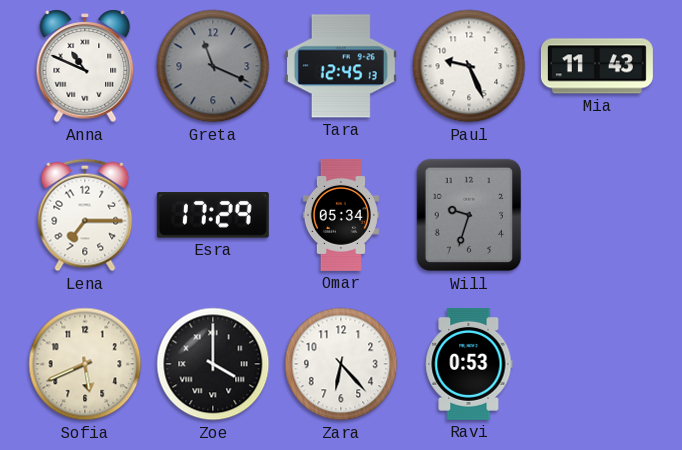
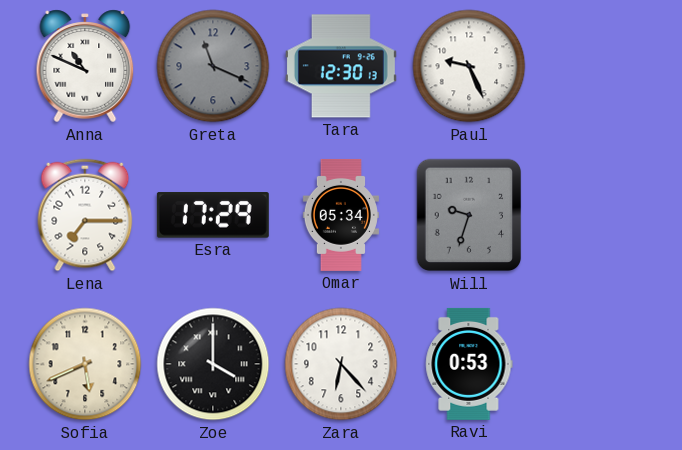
Tara: 12:45 -> 12:30
Mia: 11:43 -> none
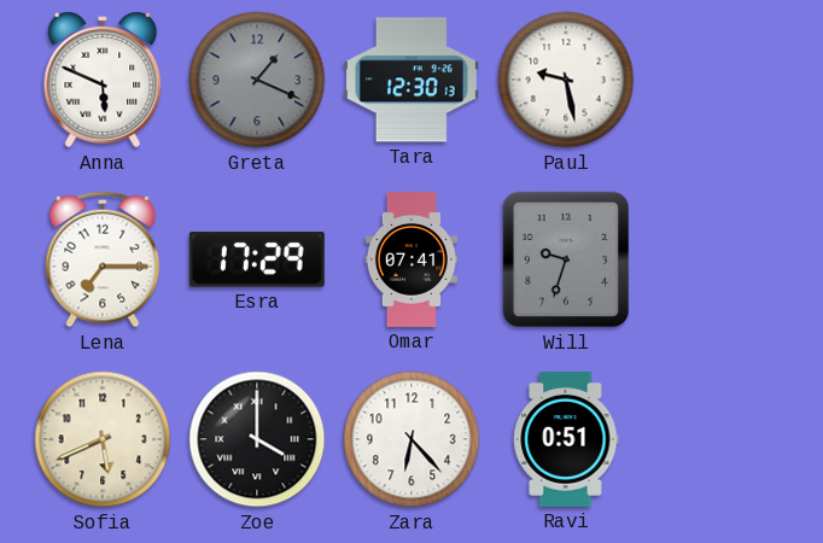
Anna: 10:49 -> 5:49
Greta: 11:19 -> 1:19
Paul: 9:26 -> 9:28
Omar: 05:34 -> 07:41
Ravi: 0:53 -> 0:51
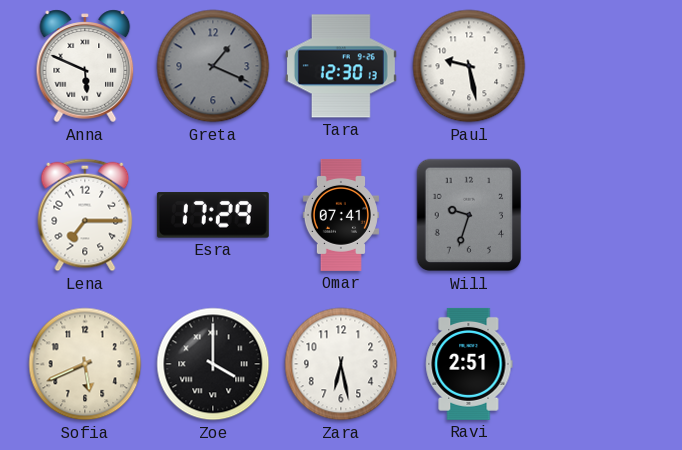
Zara: 6:23 -> 6:28
Ravi: 0:51 -> 2:51
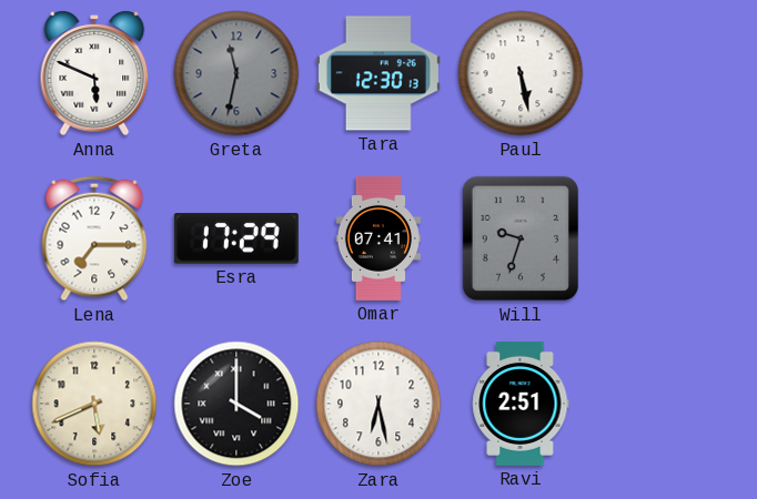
Greta: 1:19 -> 11:32
Paul: 9:28 -> 5:28
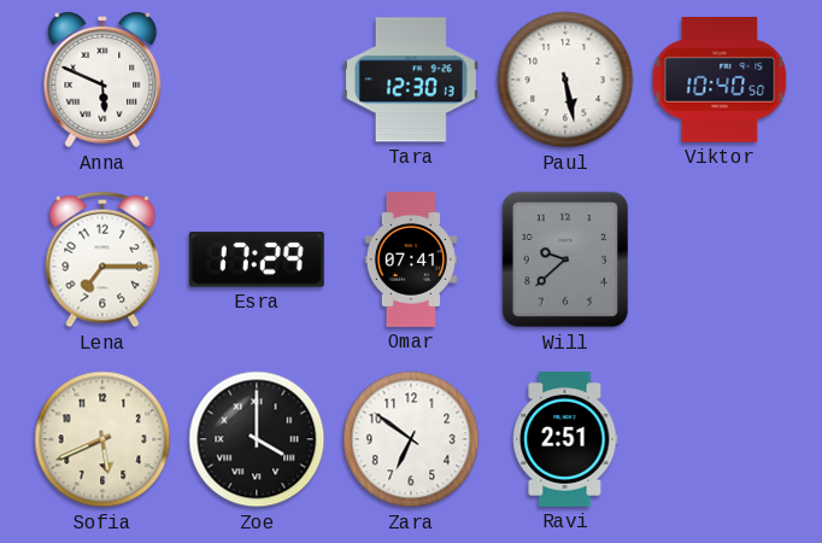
Greta: 11:32 -> none
Viktor: none -> 10:40
Will: 9:33 -> 9:38
Zara: 6:28 -> 6:51
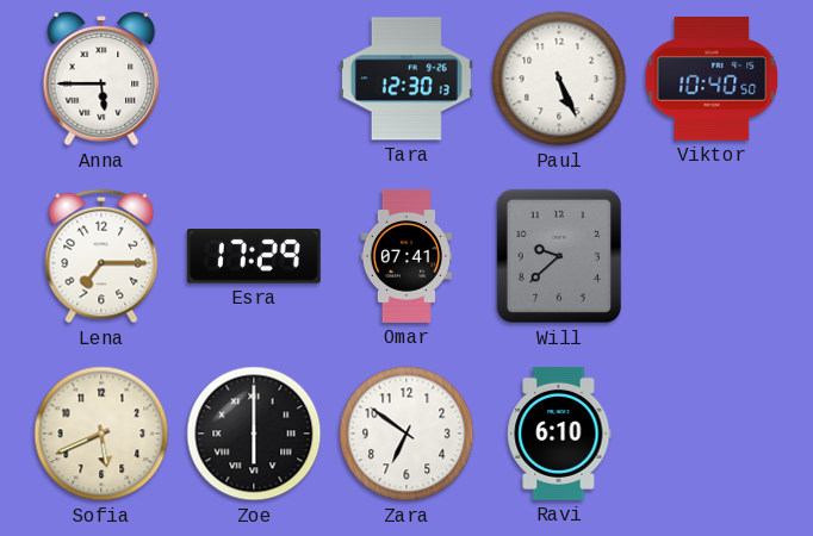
Anna: 5:49 -> 5:45
Paul: 5:28 -> 5:26
Zoe: 4:00 -> 6:00
Ravi: 2:51 -> 6:10
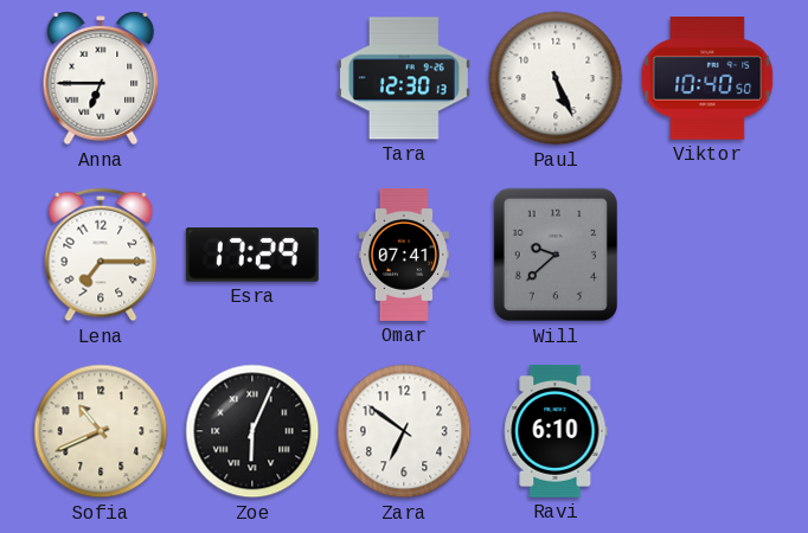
Anna: 5:45 -> 6:45
Sofia: 5:41 -> 10:41
Zoe: 6:00 -> 6:04
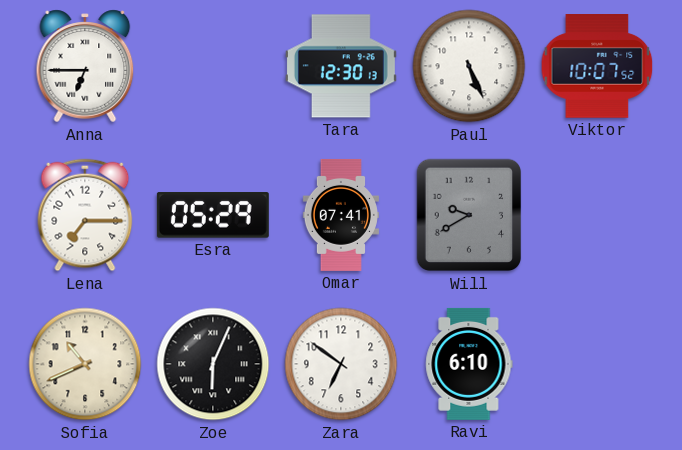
Viktor: 10:40 -> 10:07
Esra: 17:29 -> 05:29
Will: 9:38 -> 9:40
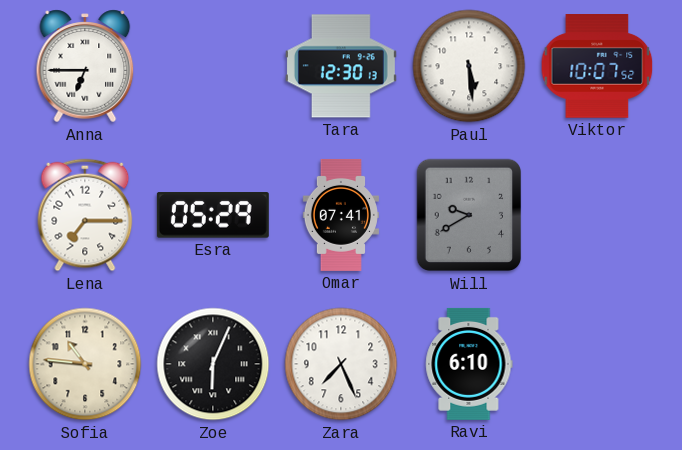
Paul: 5:26 -> 5:29
Sofia: 10:41 -> 10:46
Zara: 6:51 -> 7:26
